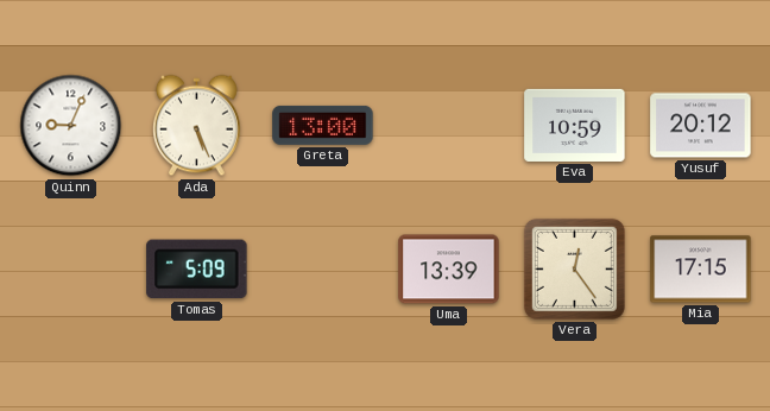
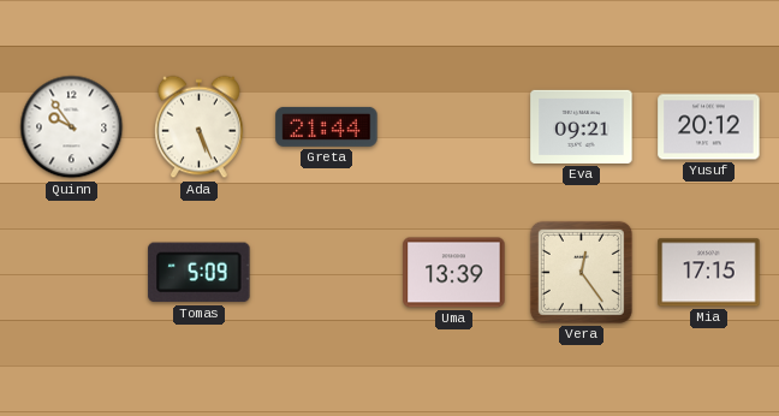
Quinn: 9:04 -> 9:54
Greta: 13:00 -> 21:44
Eva: 10:59 -> 09:21
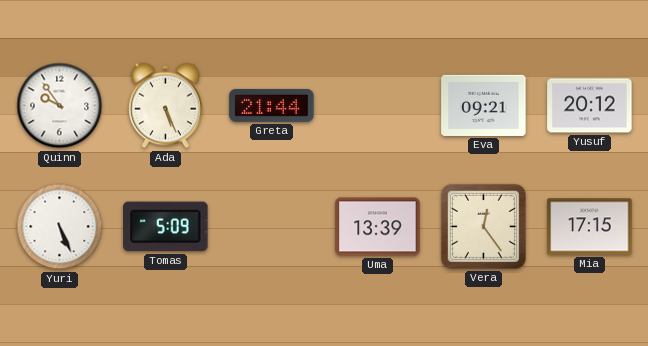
Yuri: none -> 5:26
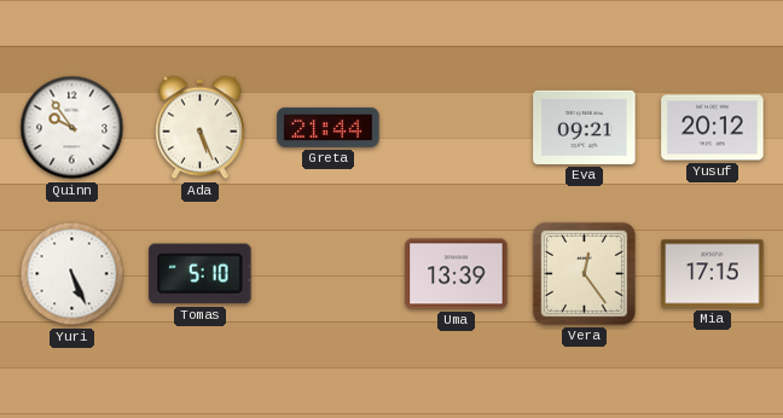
Tomas: 5:09 -> 5:10
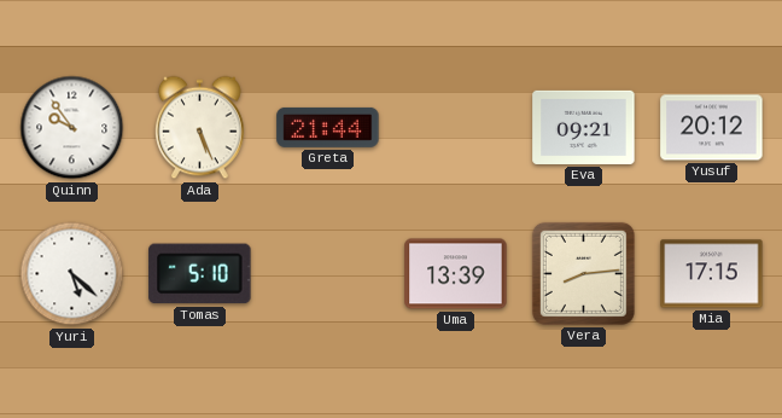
Yuri: 5:26 -> 5:22
Vera: 12:24 -> 8:14
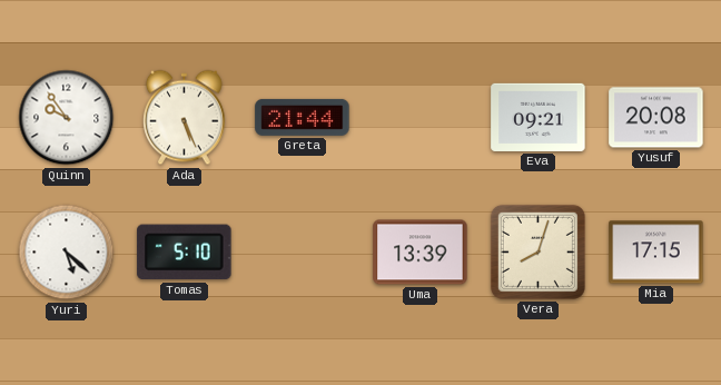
Yusuf: 20:12 -> 20:08
Vera: 8:14 -> 8:03
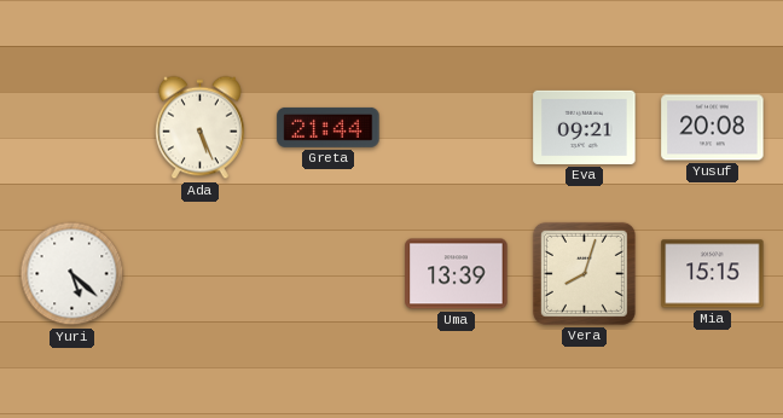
Quinn: 9:54 -> none
Tomas: 5:10 -> none
Mia: 17:15 -> 15:15
